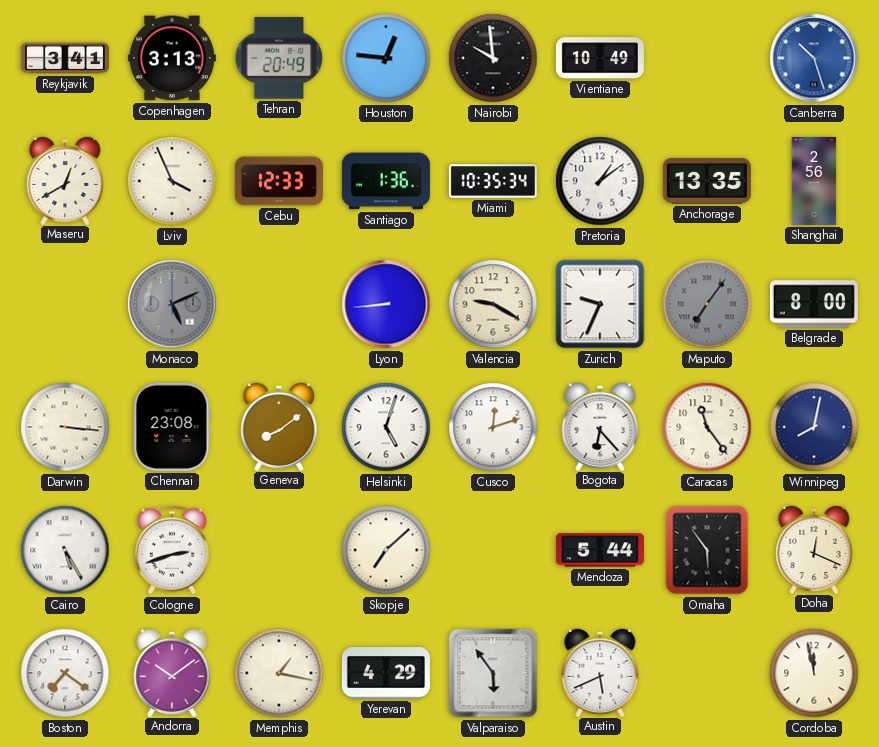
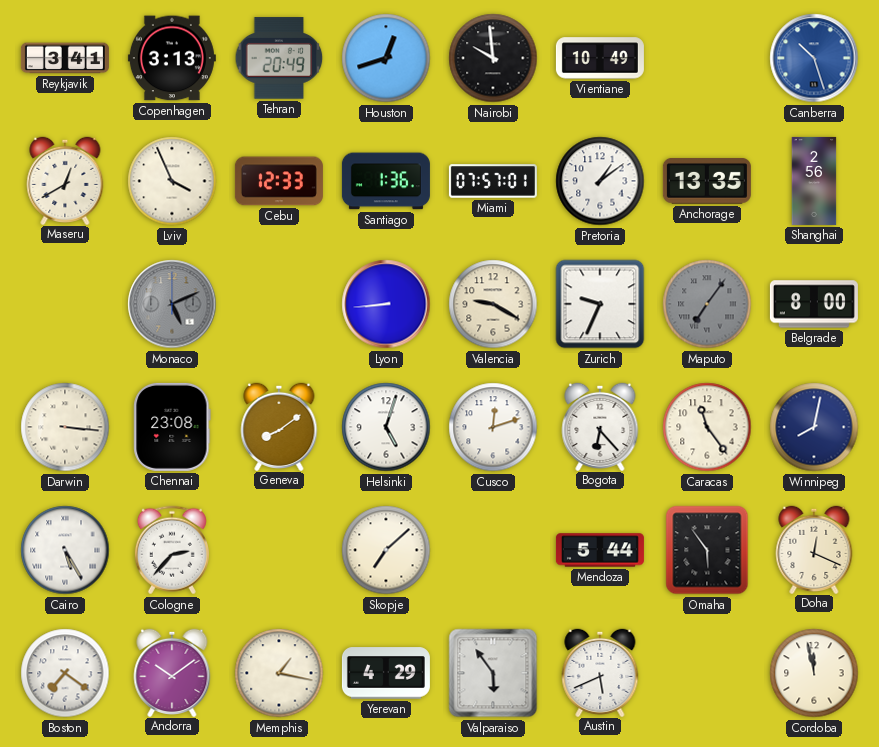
Houston: 12:46 -> 12:42
Miami: 10:35 -> 07:57
Cologne: 2:42 -> 2:37
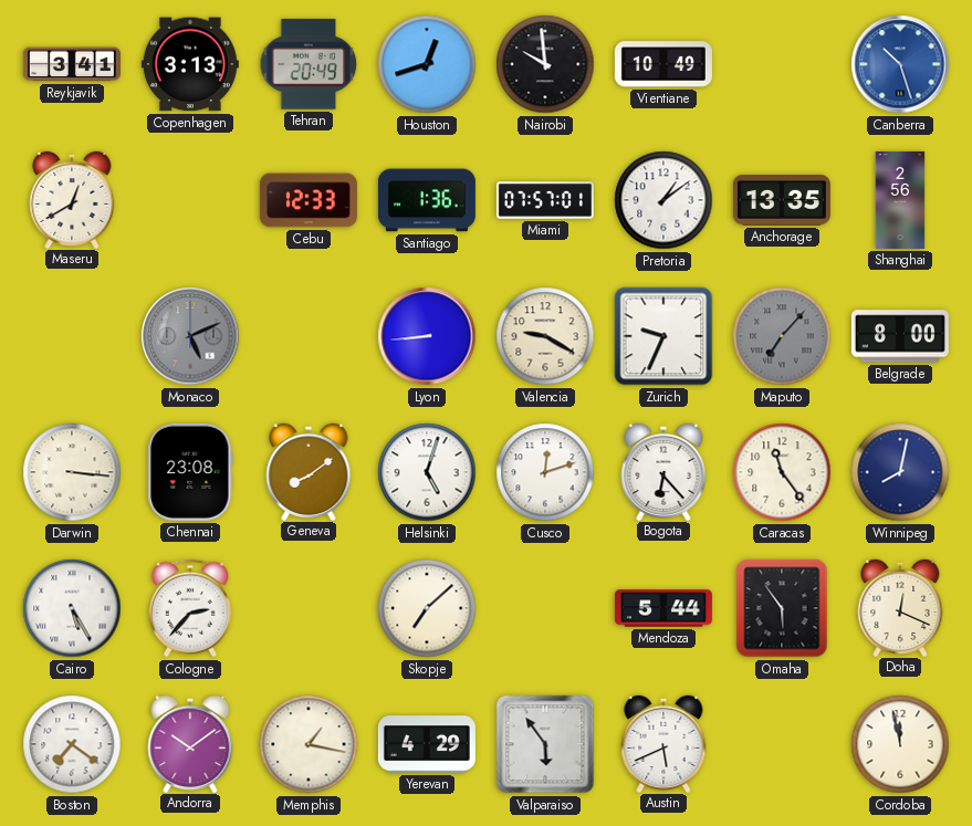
Lviv: 3:56 -> none
Maputo: 7:06 -> 7:07
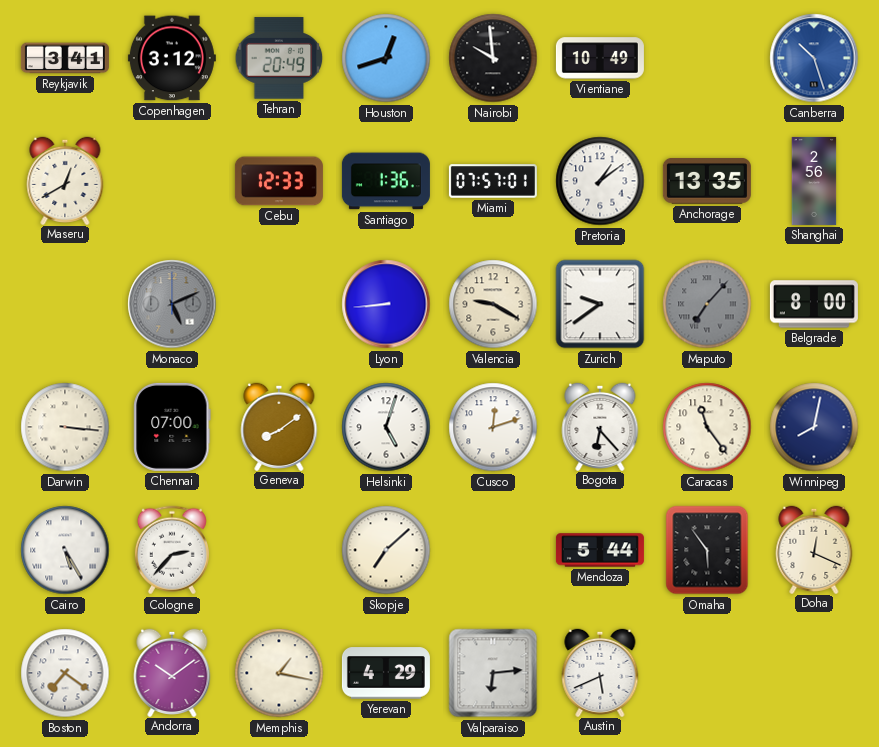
Copenhagen: 3:13 -> 3:12
Zurich: 9:34 -> 9:39
Chennai: 23:08 -> 07:00
Valparaiso: 5:54 -> 6:14
Cordoba: 11:58 -> none
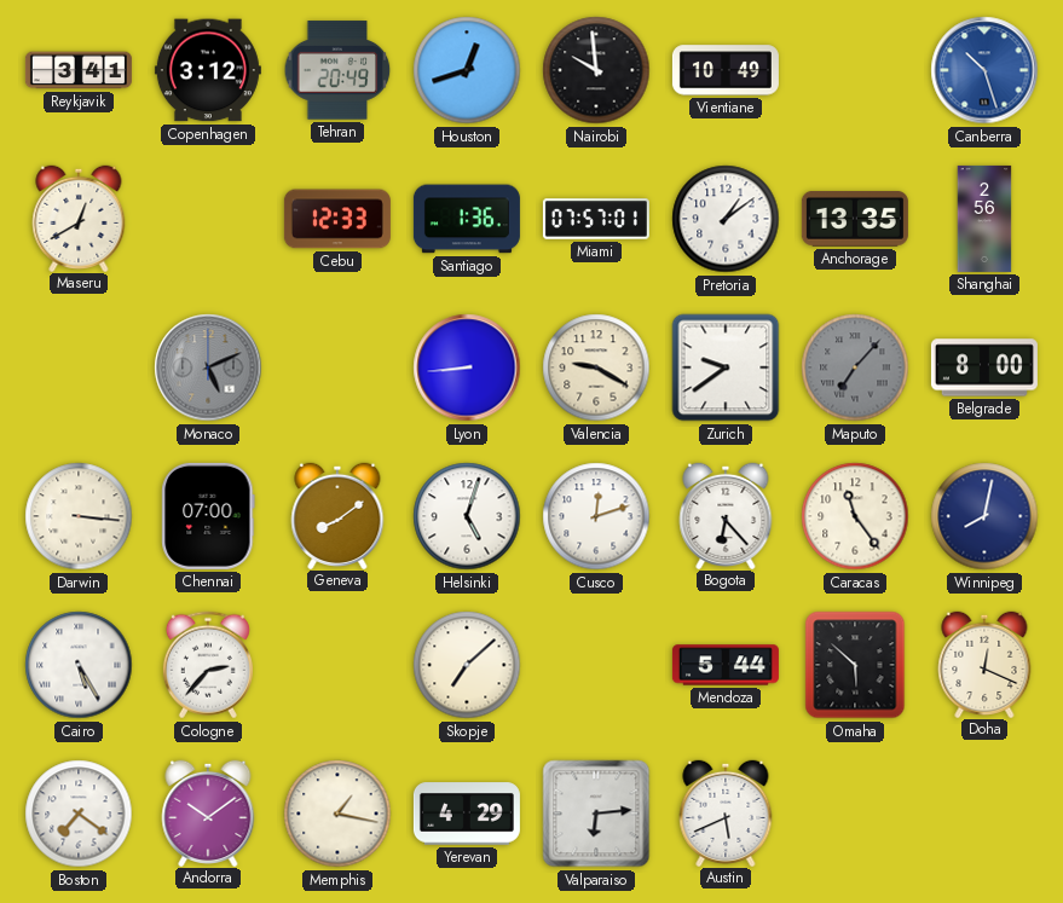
Omaha: 5:54 -> 5:52
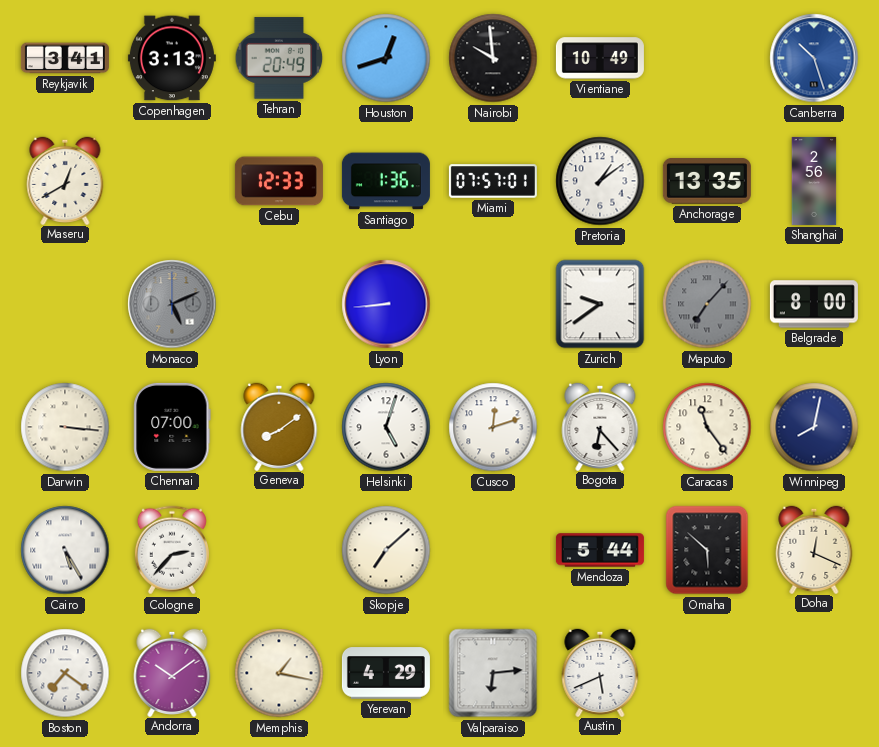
Copenhagen: 3:12 -> 3:13
Valencia: 9:20 -> none
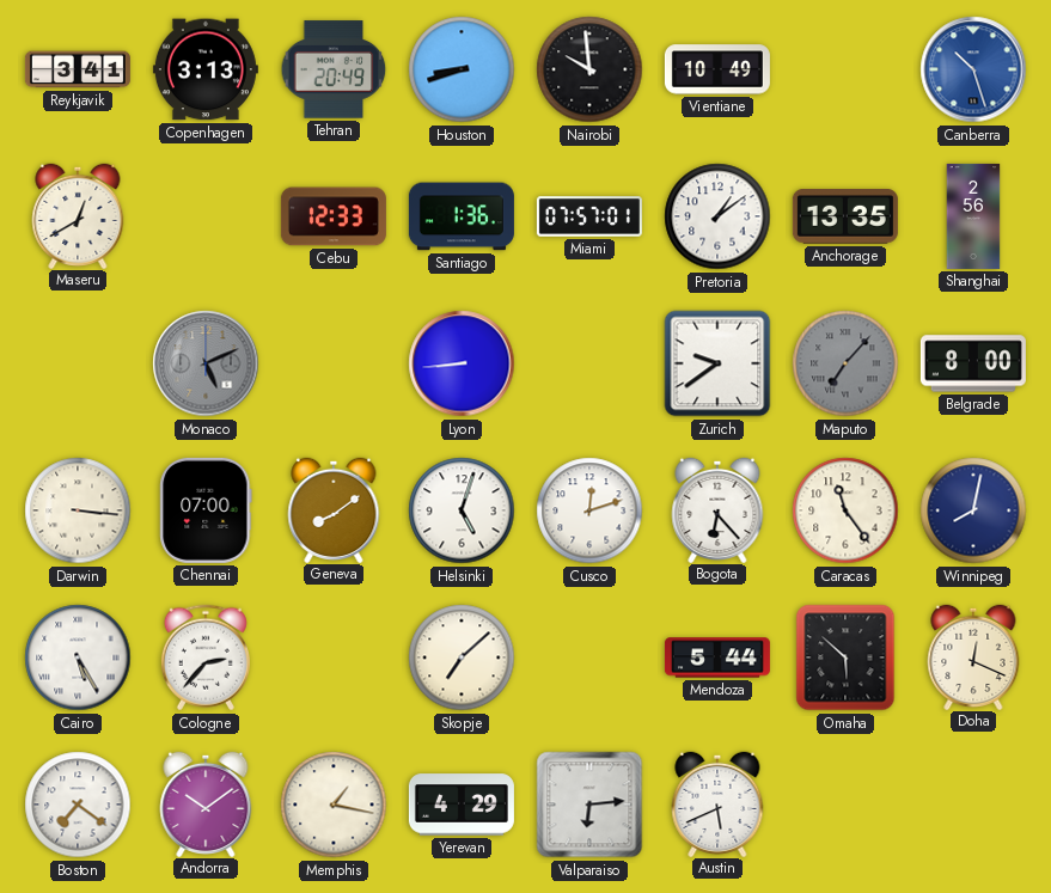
Houston: 12:42 -> 8:42
